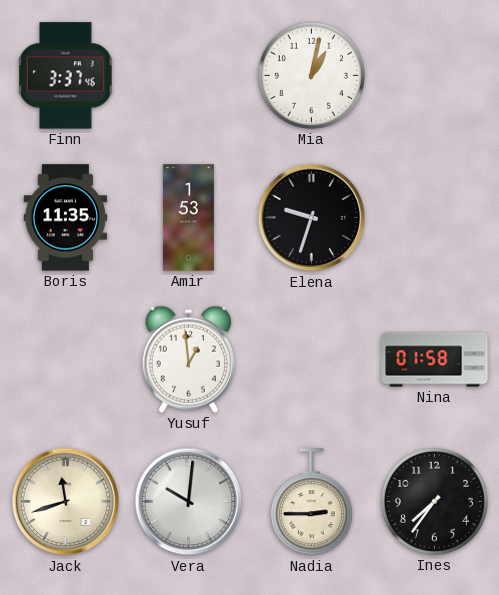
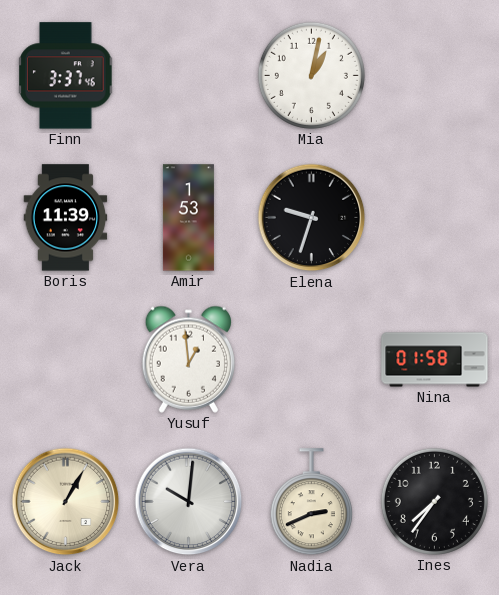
Boris: 11:35 -> 11:39
Jack: 11:42 -> 1:05
Nadia: 2:45 -> 2:41
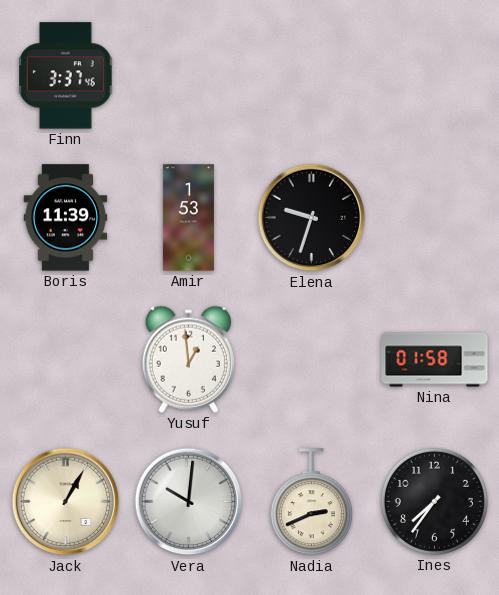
Mia: 1:02 -> none
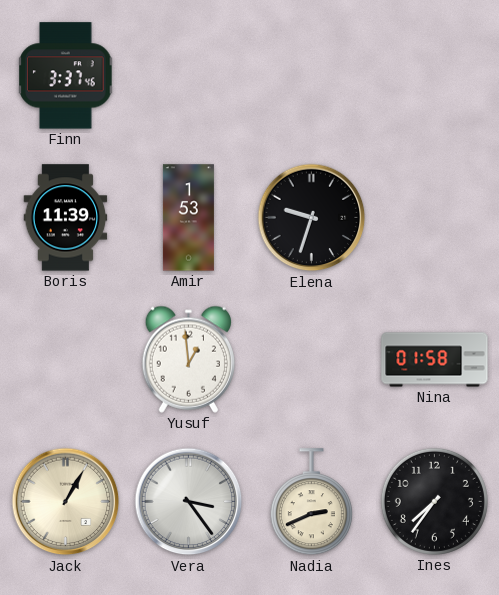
Vera: 10:01 -> 3:24
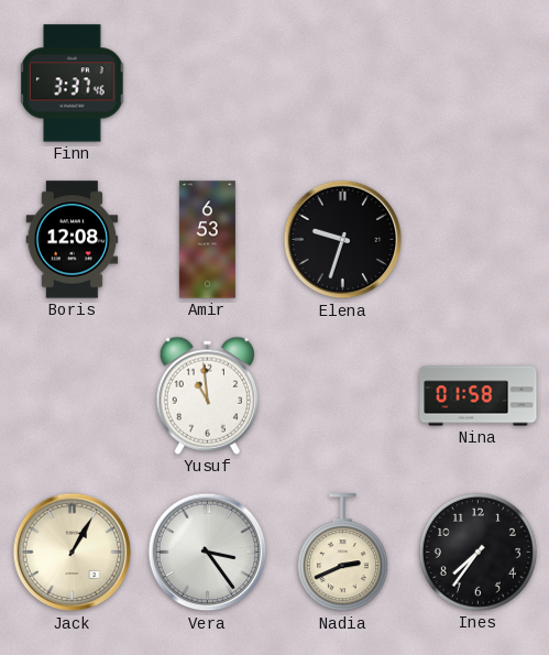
Boris: 11:39 -> 12:08
Amir: 1:53 -> 6:53
Yusuf: 12:59 -> 10:59
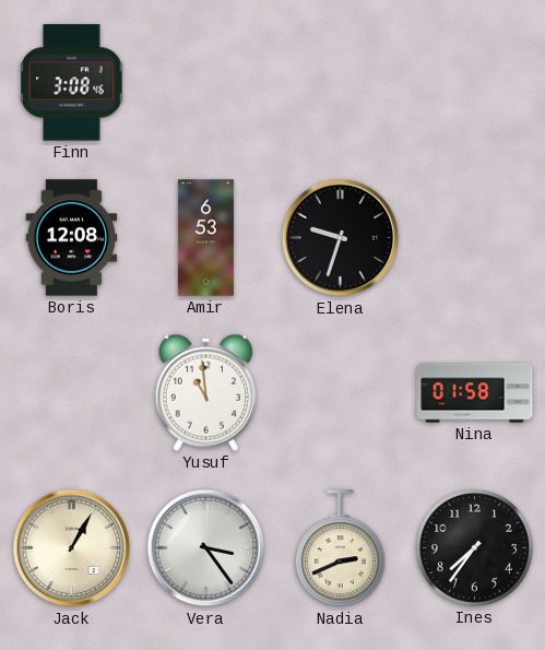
Finn: 3:37 -> 3:08
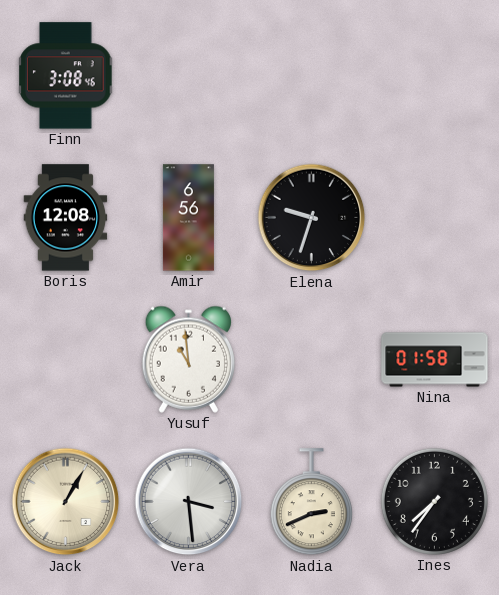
Amir: 6:53 -> 6:56
Vera: 3:24 -> 3:29
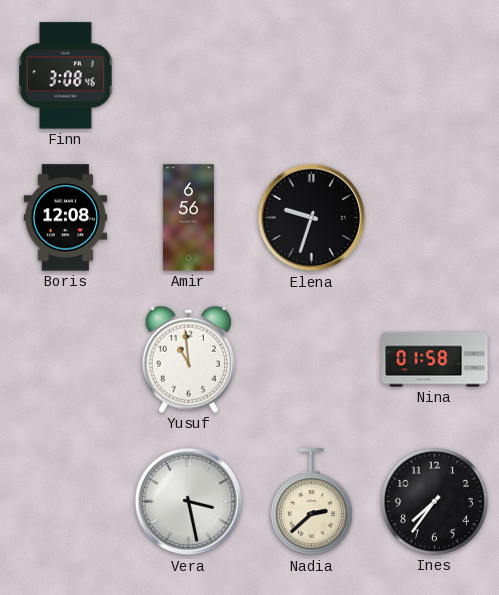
Jack: 1:05 -> none
Vera: 3:29 -> 3:28
Nadia: 2:41 -> 2:38
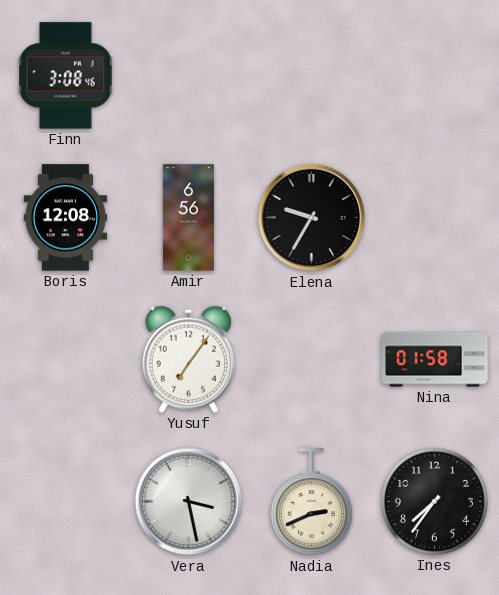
Elena: 9:33 -> 9:35
Yusuf: 10:59 -> 7:06
Nadia: 2:38 -> 2:41
